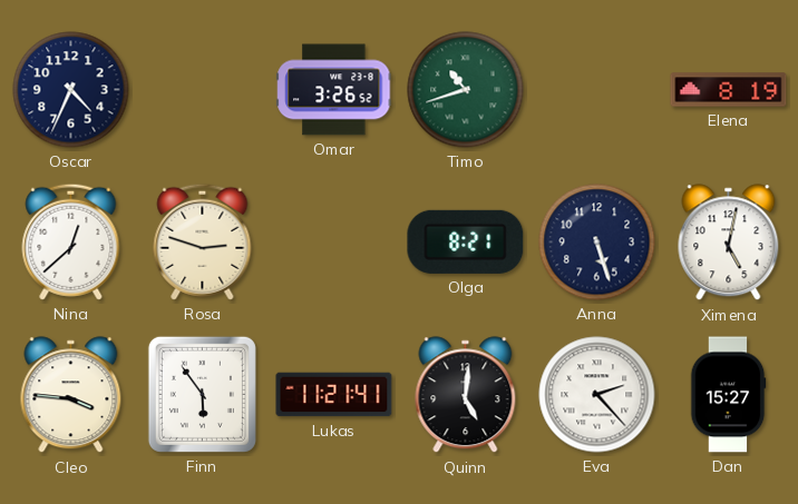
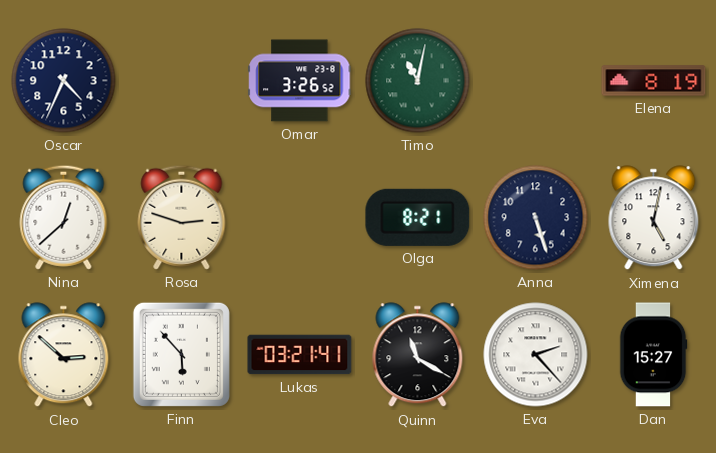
Timo: 10:42 -> 11:02
Cleo: 3:46 -> 2:52
Finn: 5:54 -> 5:53
Lukas: 11:21 -> 03:21
Quinn: 5:01 -> 11:20
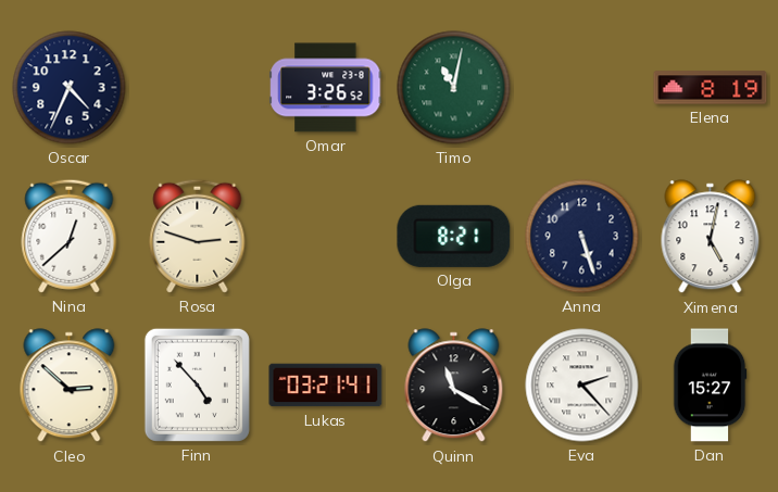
Finn: 5:53 -> 4:53
